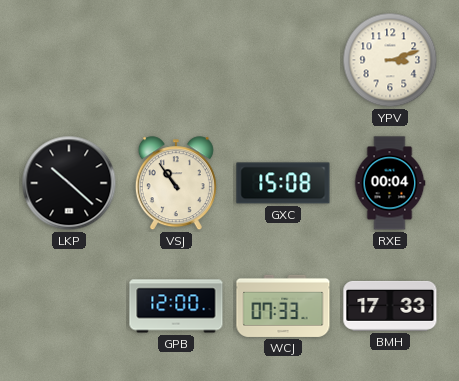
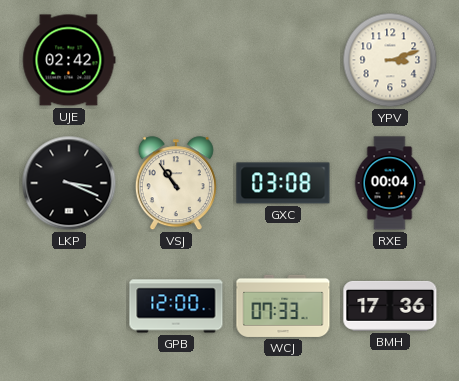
UJE: none -> 02:42
LKP: 10:22 -> 3:19
GXC: 15:08 -> 03:08
BMH: 17:33 -> 17:36
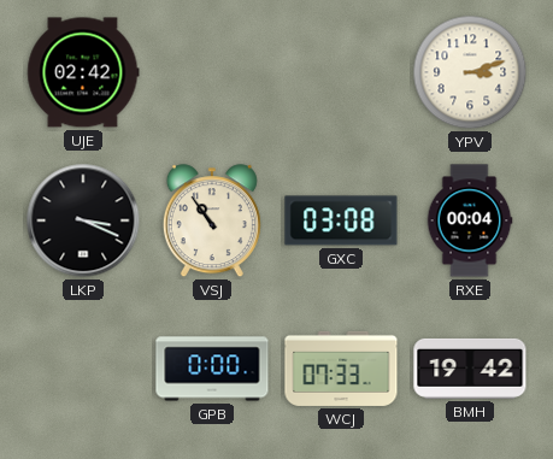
GPB: 12:00 -> 0:00
BMH: 17:36 -> 19:42
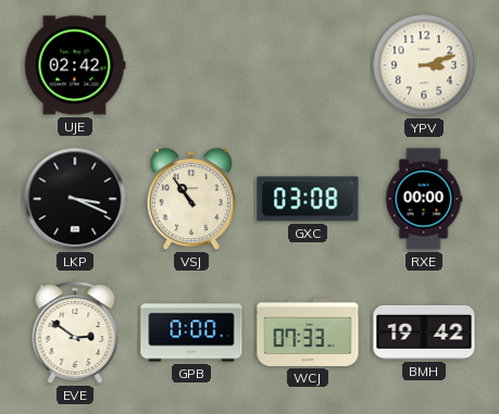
RXE: 00:04 -> 00:00
EVE: none -> 2:51
